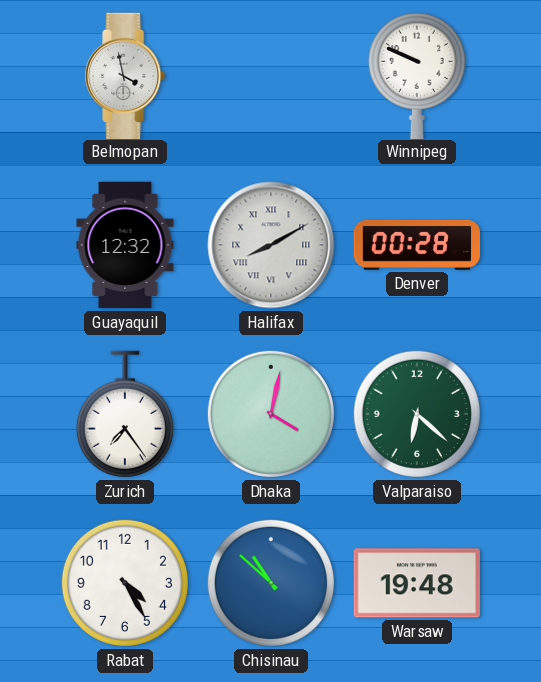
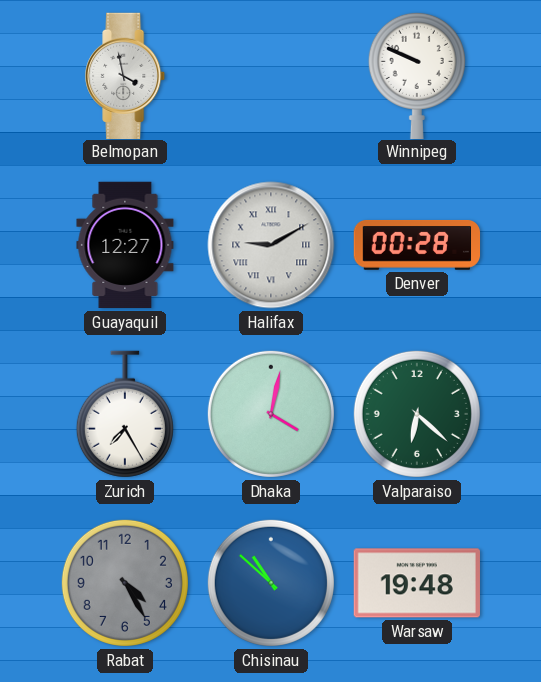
Guayaquil: 12:32 -> 12:27
Halifax: 8:10 -> 9:10
Zurich: 7:24 -> 7:25
Rabat dial: white -> grey
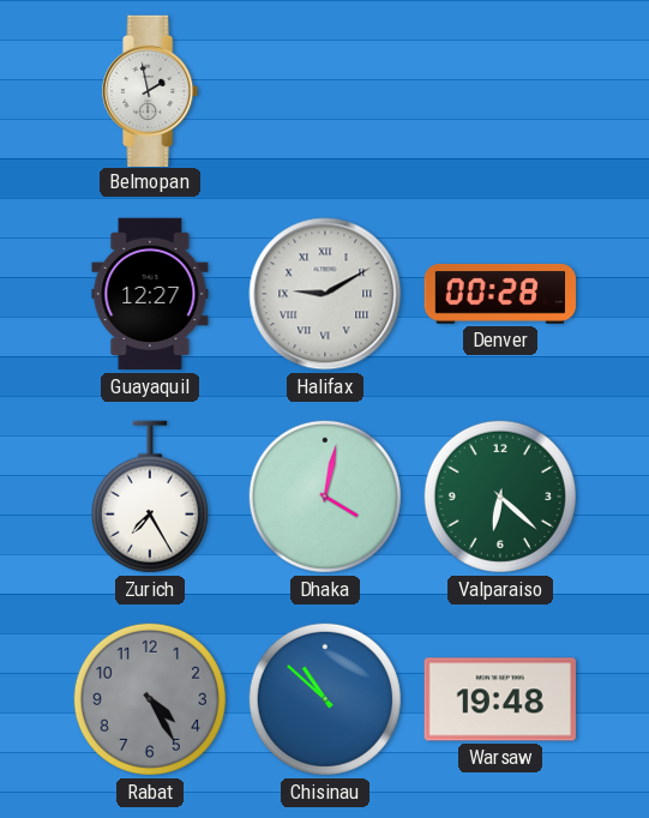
Belmopan: 3:58 -> 1:58
Winnipeg: 9:49 -> none
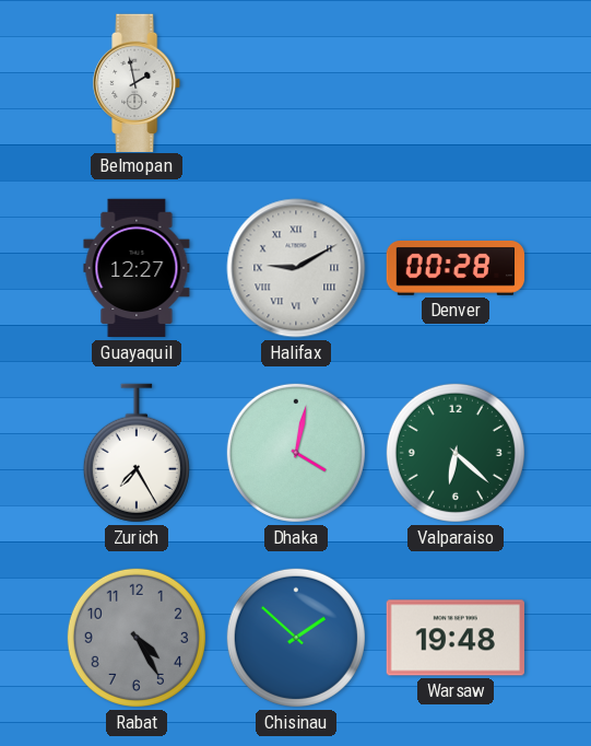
Chisinau: 10:52 -> 1:52
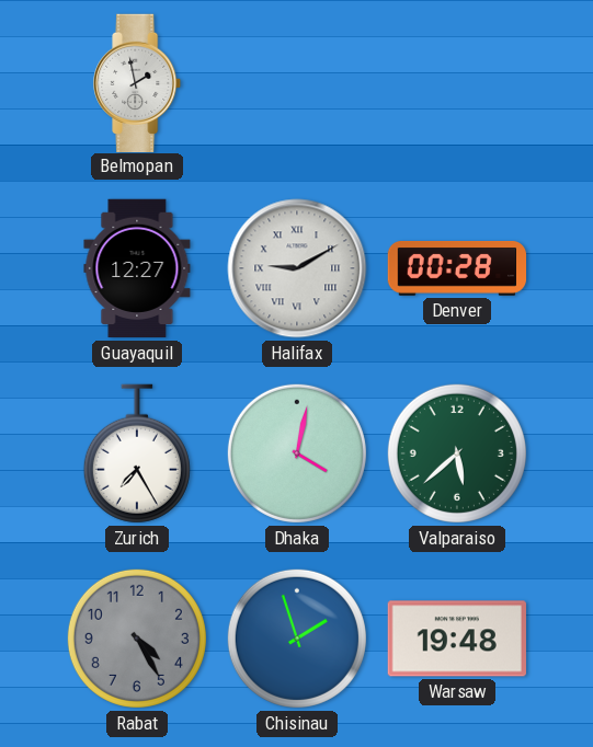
Valparaiso: 6:22 -> 5:38
Chisinau: 1:52 -> 1:57
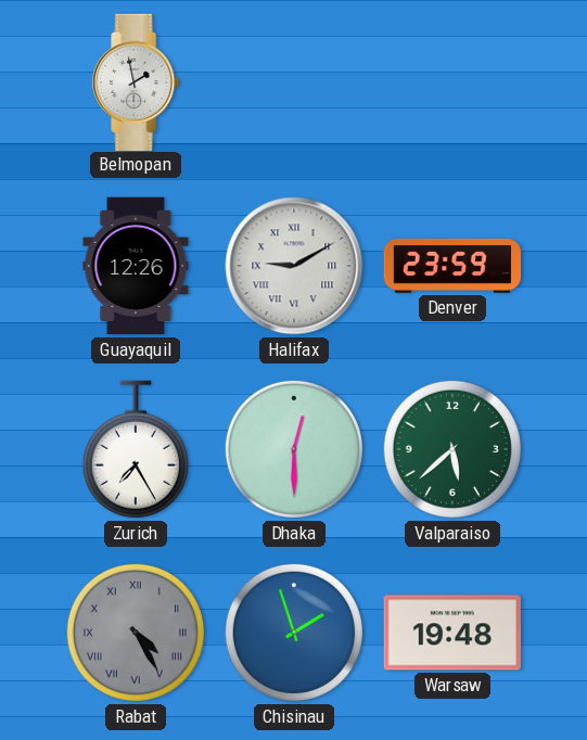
Guayaquil: 12:27 -> 12:26
Denver: 00:28 -> 23:59
Dhaka: 4:02 -> 12:30
Rabat numerals: Arabic -> Roman
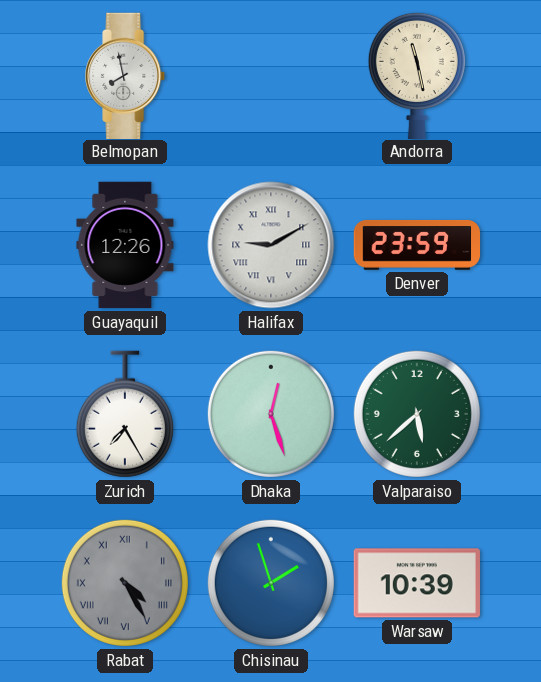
Belmopan: 1:58 -> 7:58
Andorra: none -> 11:28
Dhaka: 12:30 -> 12:27
Warsaw: 19:48 -> 10:39
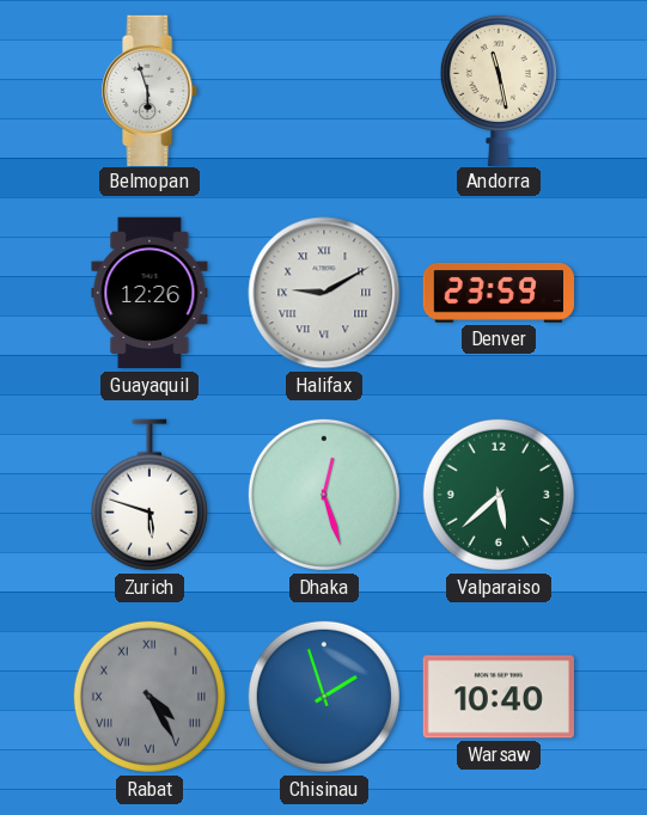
Belmopan: 7:58 -> 5:57
Zurich: 7:25 -> 5:48
Warsaw: 10:39 -> 10:40
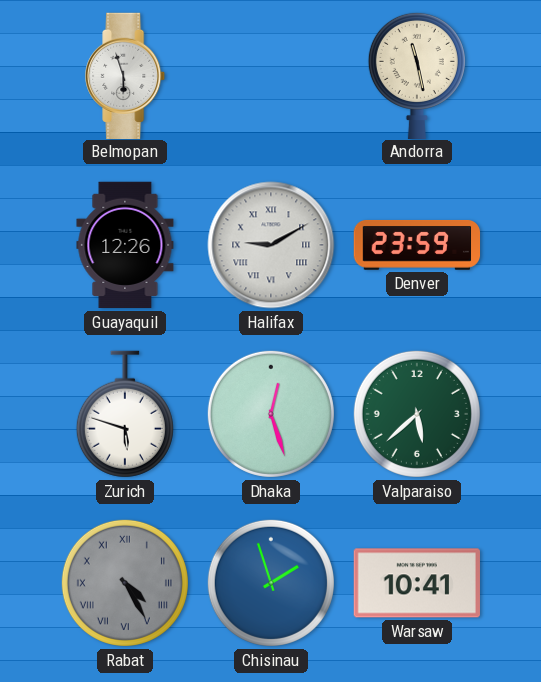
Warsaw: 10:40 -> 10:41
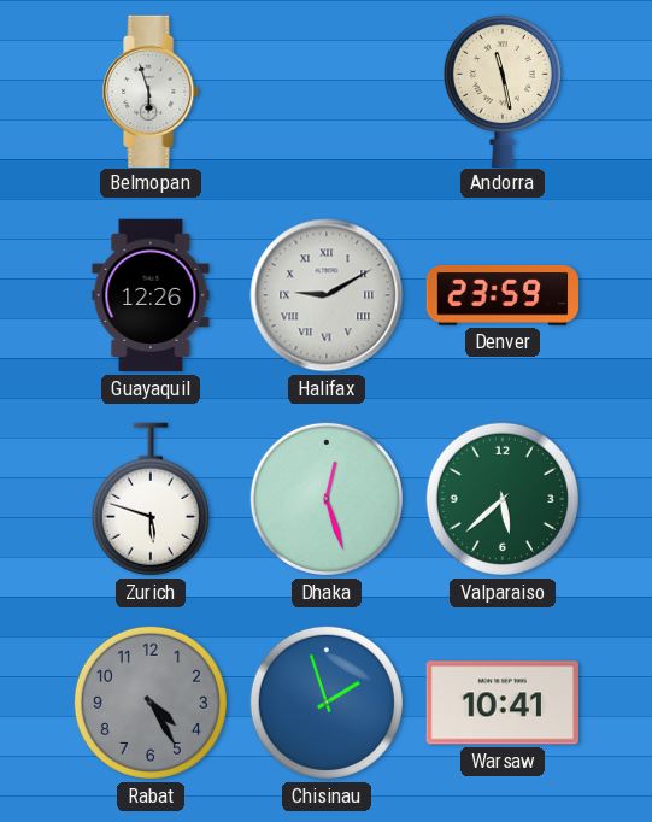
Rabat numerals: Roman -> Arabic
